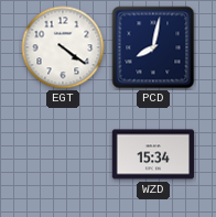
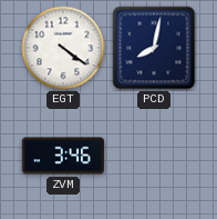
ZVM: none -> 3:46
WZD: 15:34 -> none
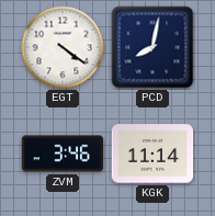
KGK: none -> 11:14
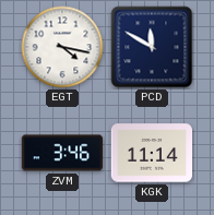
EGT: 4:21 -> 4:17
PCD: 8:02 -> 11:50
